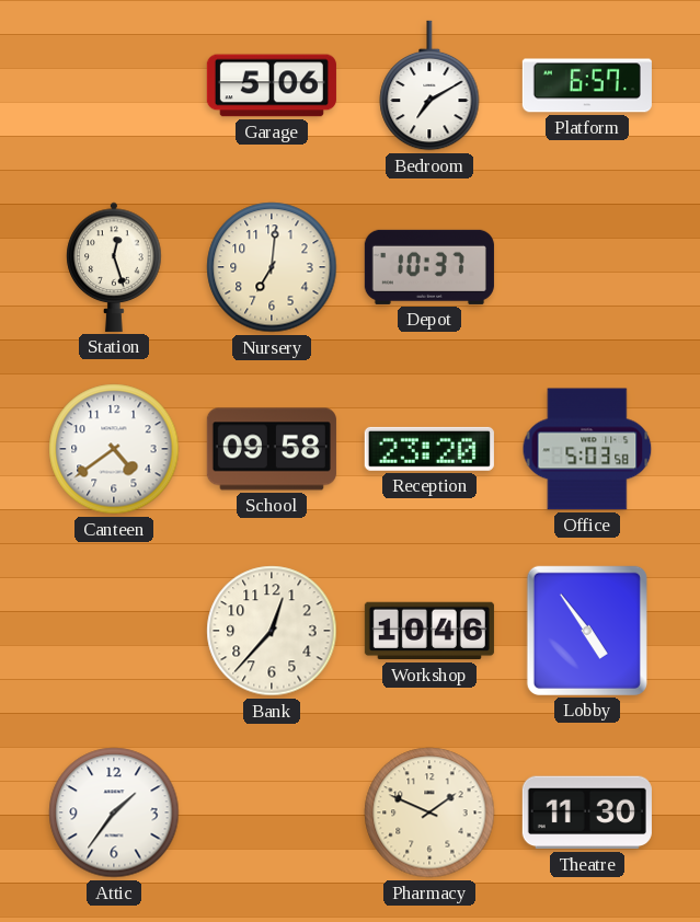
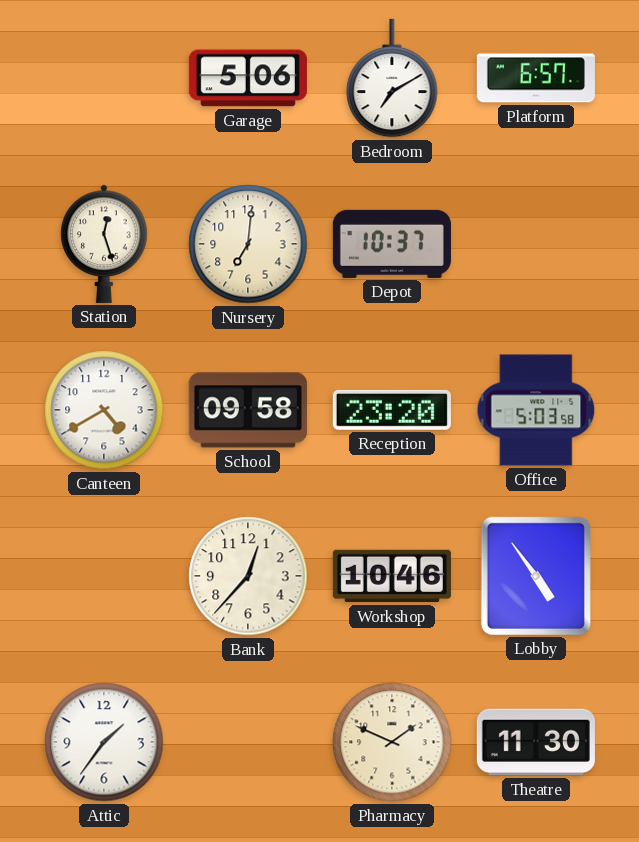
Canteen: 4:39 -> 4:40
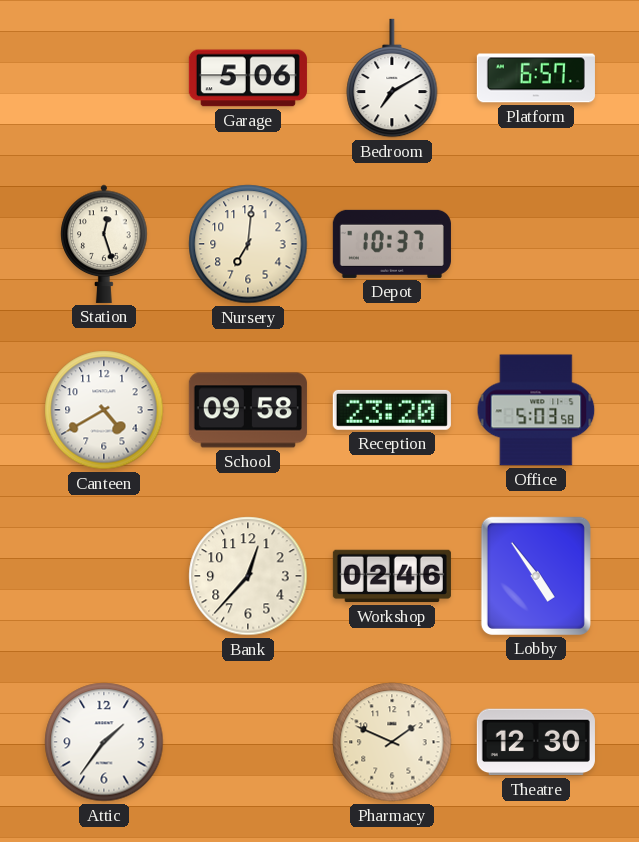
Workshop: 10:46 -> 02:46
Theatre: 11:30 -> 12:30
